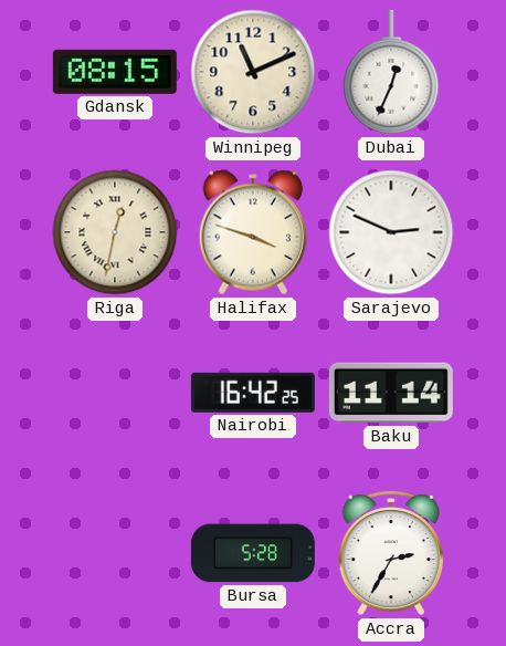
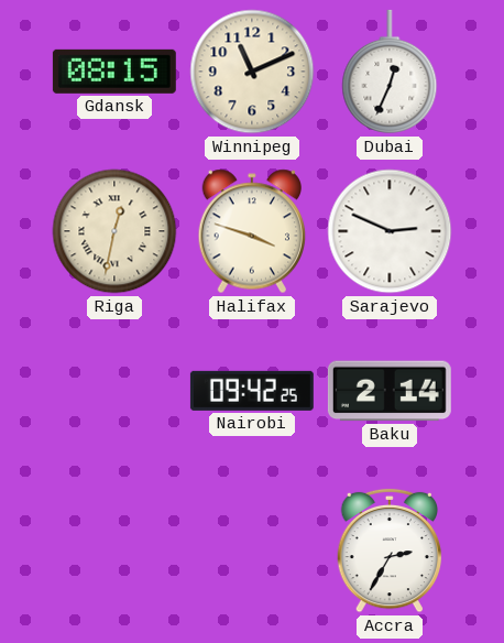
Nairobi: 16:42 -> 09:42
Baku: 11:14 -> 2:14
Bursa: 5:28 -> none
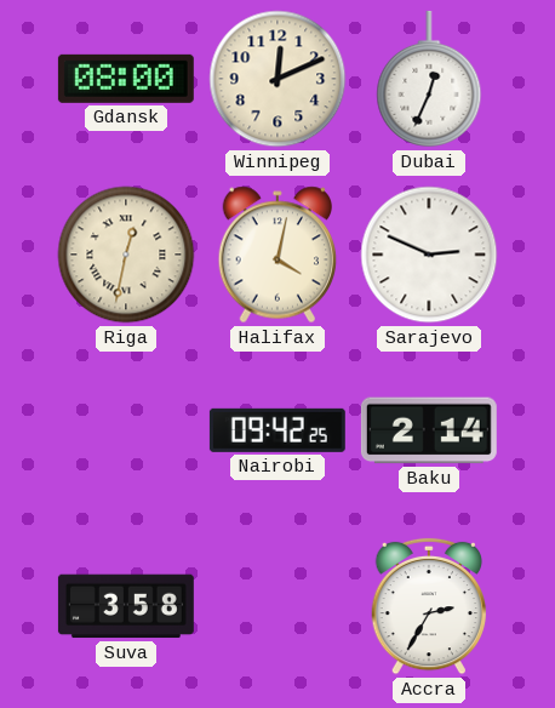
Gdansk: 08:15 -> 08:00
Winnipeg: 11:11 -> 12:11
Halifax: 3:48 -> 4:02
Suva: none -> 3:58
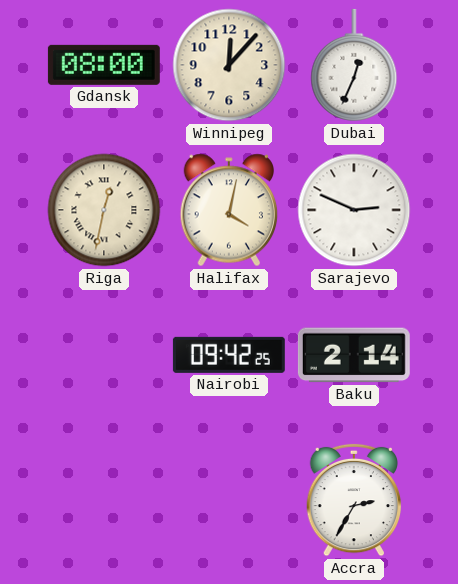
Winnipeg: 12:11 -> 12:07
Suva: 3:58 -> none
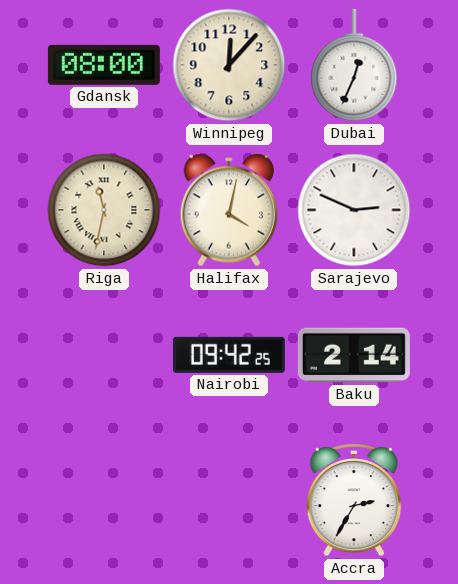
Riga: 12:32 -> 11:32
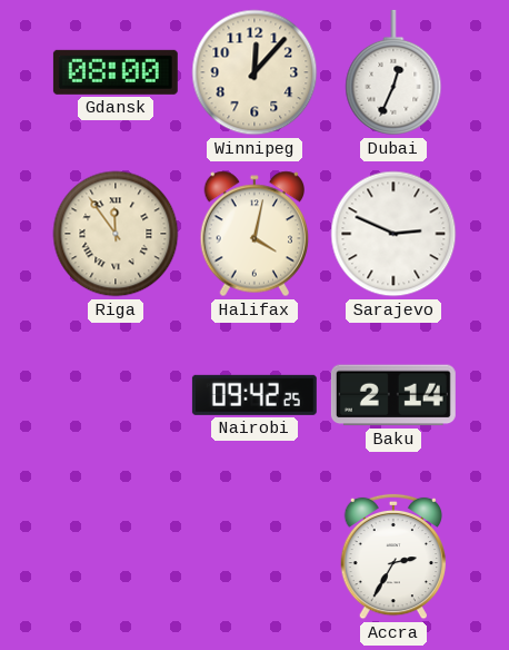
Riga: 11:32 -> 11:54
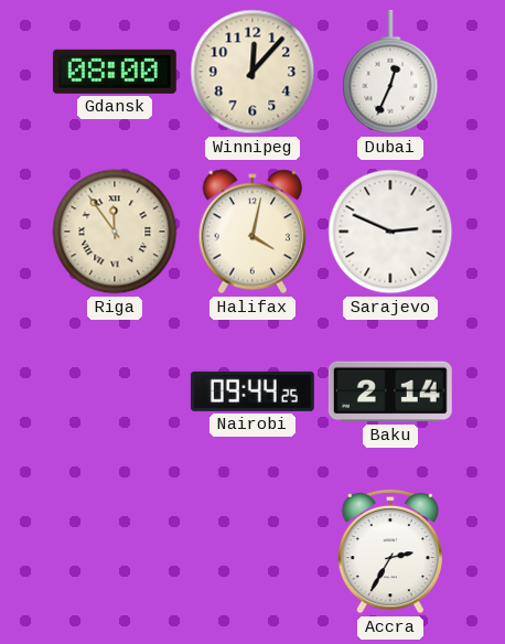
Nairobi: 09:42 -> 09:44
